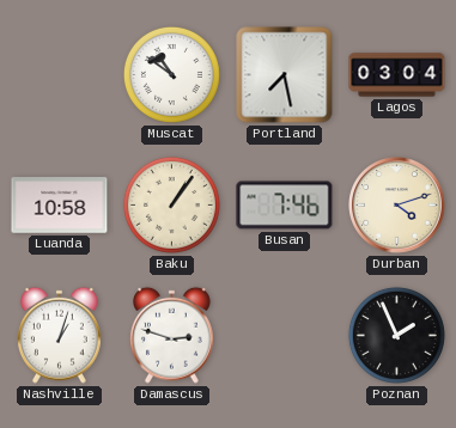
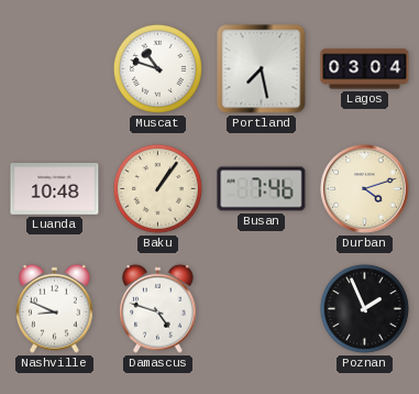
Muscat: 10:51 -> 10:48
Luanda: 10:58 -> 10:48
Nashville: 1:03 -> 8:49
Damascus: 2:48 -> 4:48
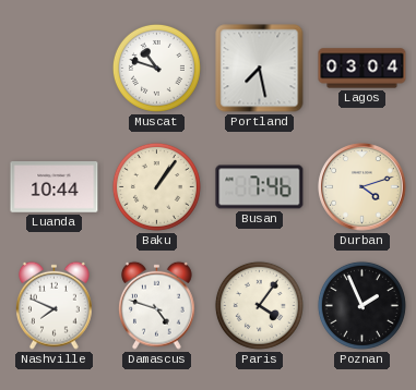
Luanda: 10:48 -> 10:44
Nashville: 8:49 -> 7:49
Paris: none -> 4:06
